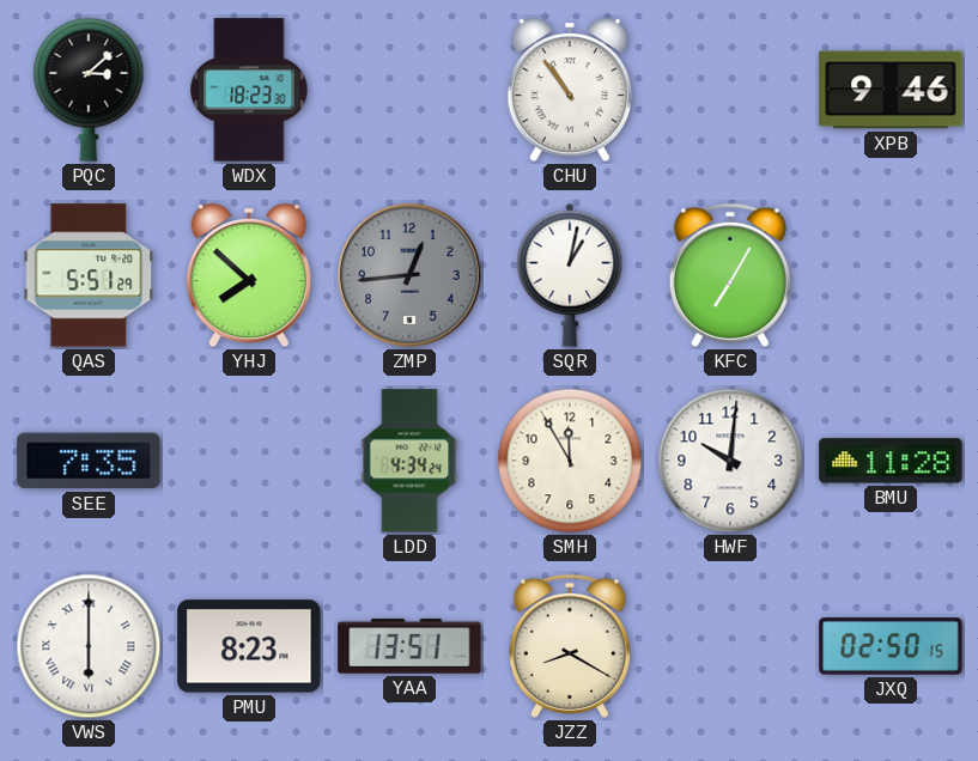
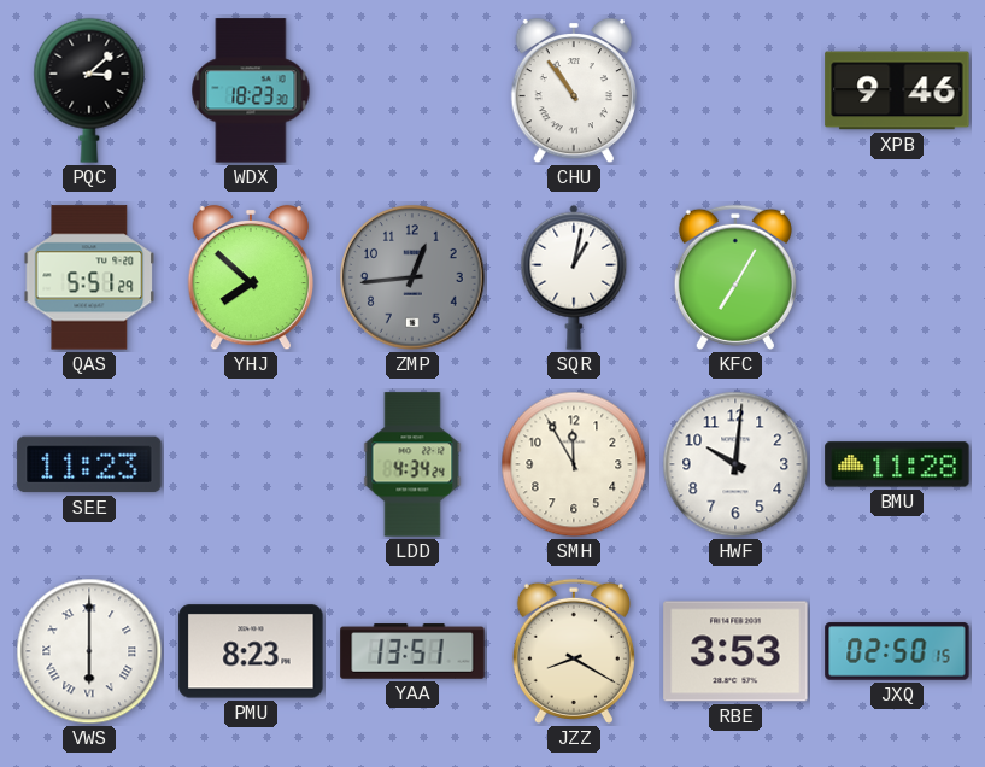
SEE: 7:35 -> 11:23
RBE: none -> 3:53
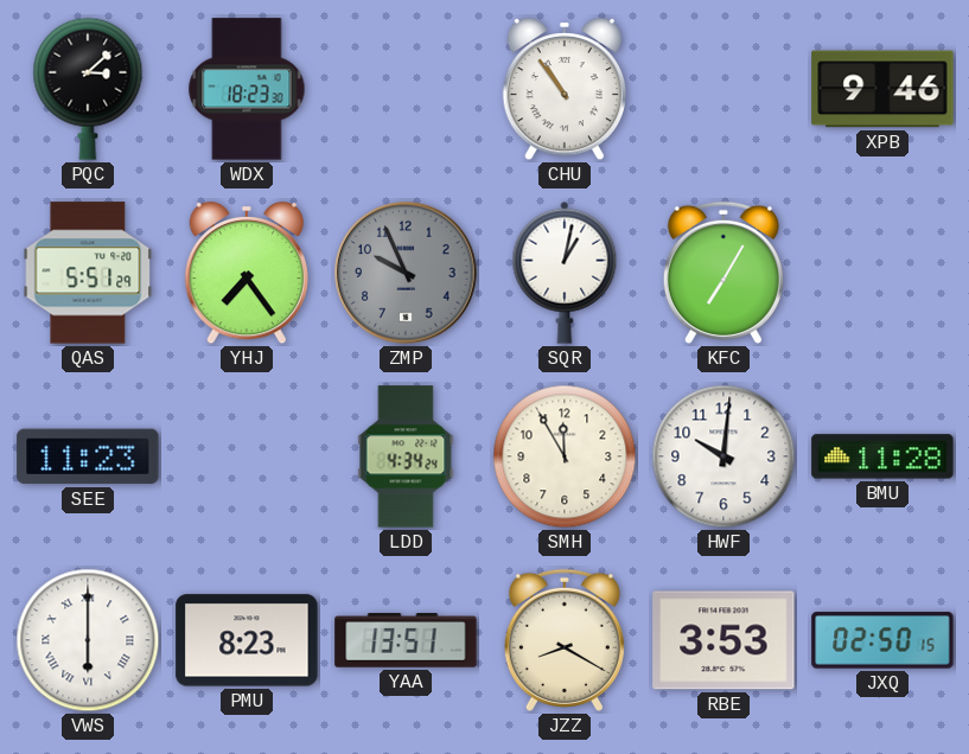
YHJ: 7:52 -> 7:24
ZMP: 12:44 -> 9:56
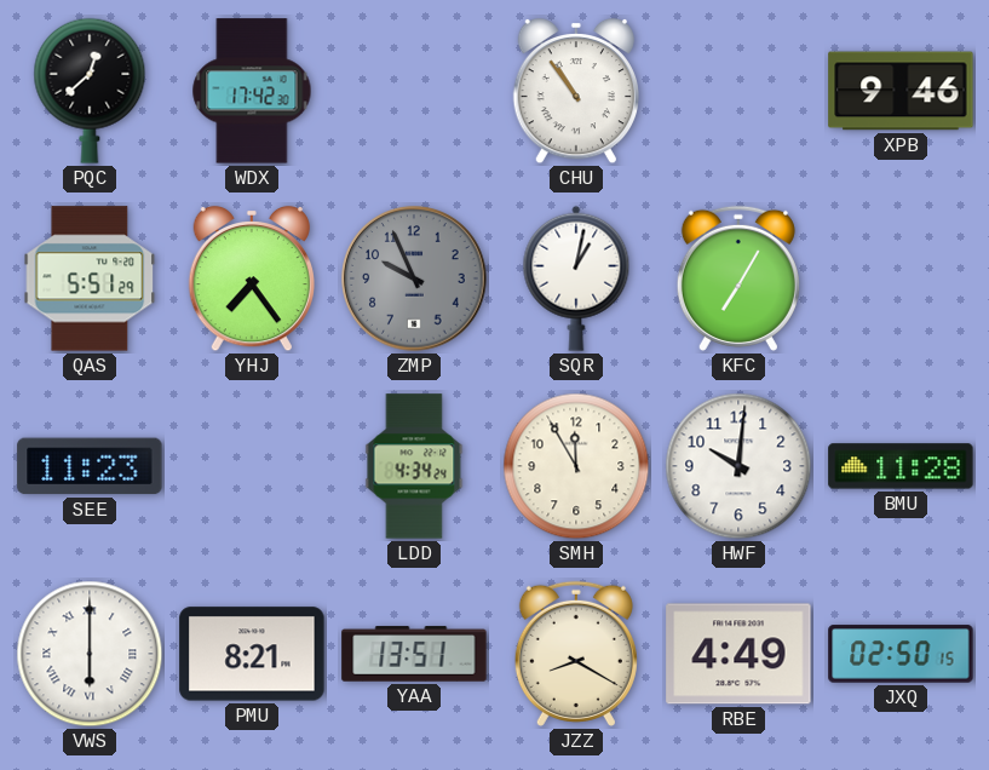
PQC: 3:08 -> 12:38
WDX: 18:23 -> 17:42
PMU: 8:23 -> 8:21
RBE: 3:53 -> 4:49
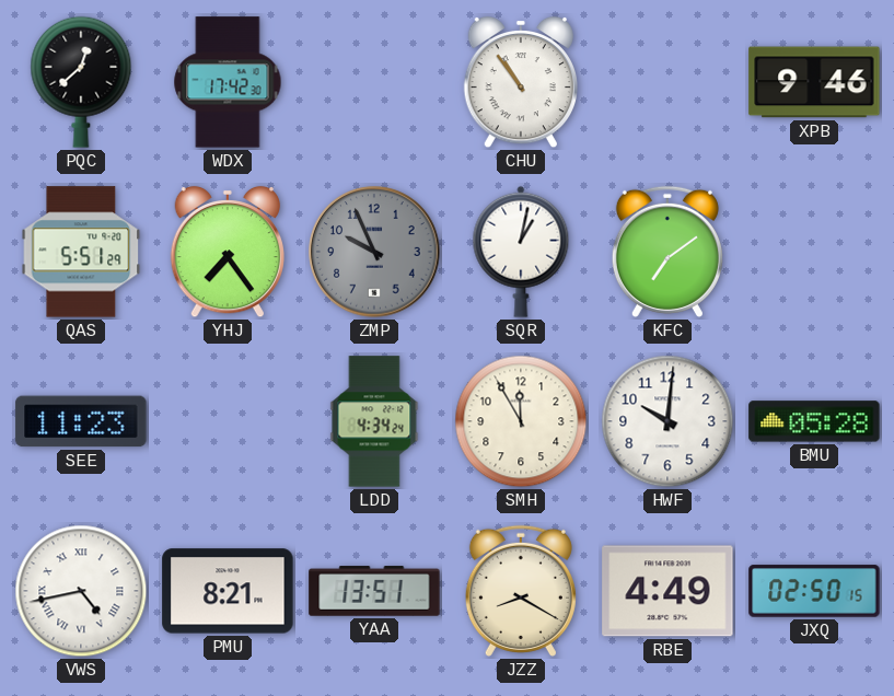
KFC: 7:05 -> 7:09
BMU: 11:28 -> 05:28
VWS: 6:00 -> 4:43
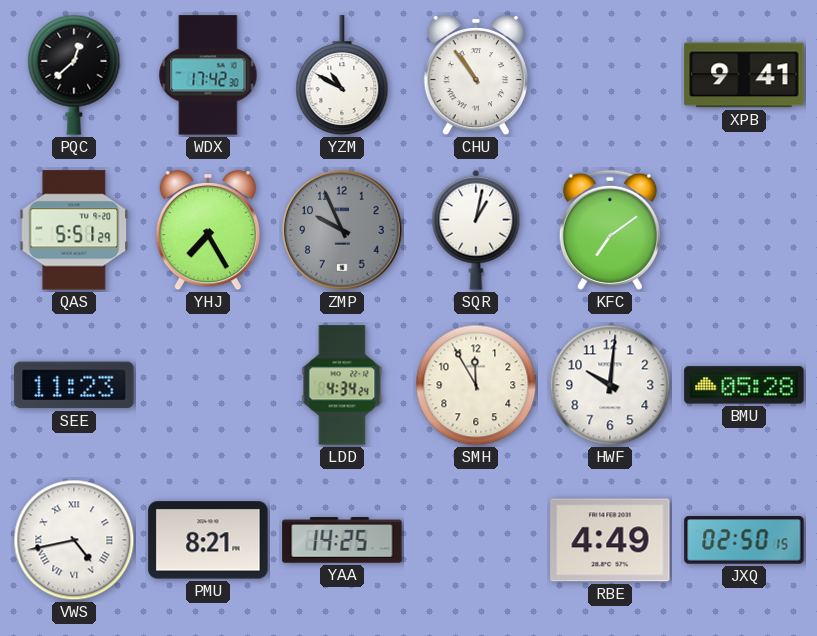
YZM: none -> 10:50
XPB: 9:46 -> 9:41
YHJ: 7:24 -> 7:25
YAA: 13:51 -> 14:25
JZZ: 8:20 -> none
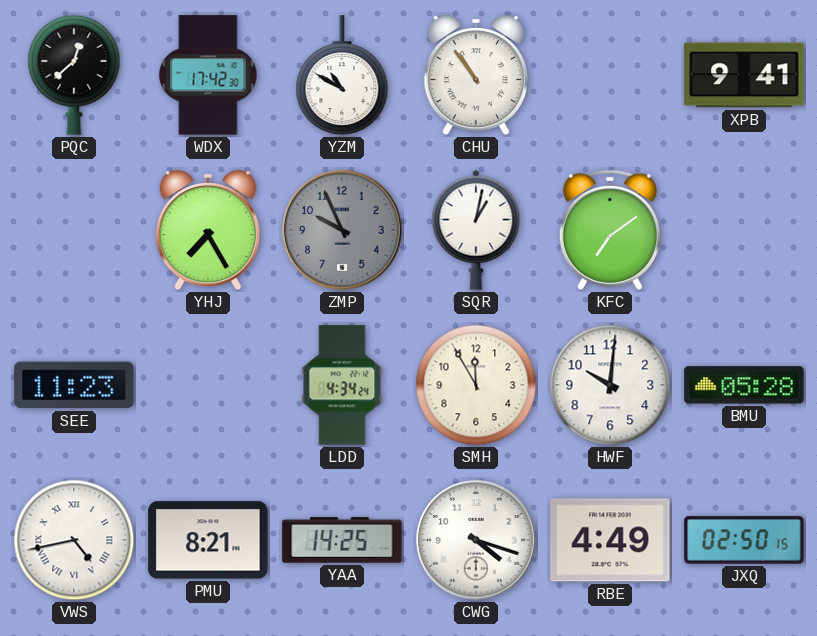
QAS: 5:51 -> none
CWG: none -> 4:18
